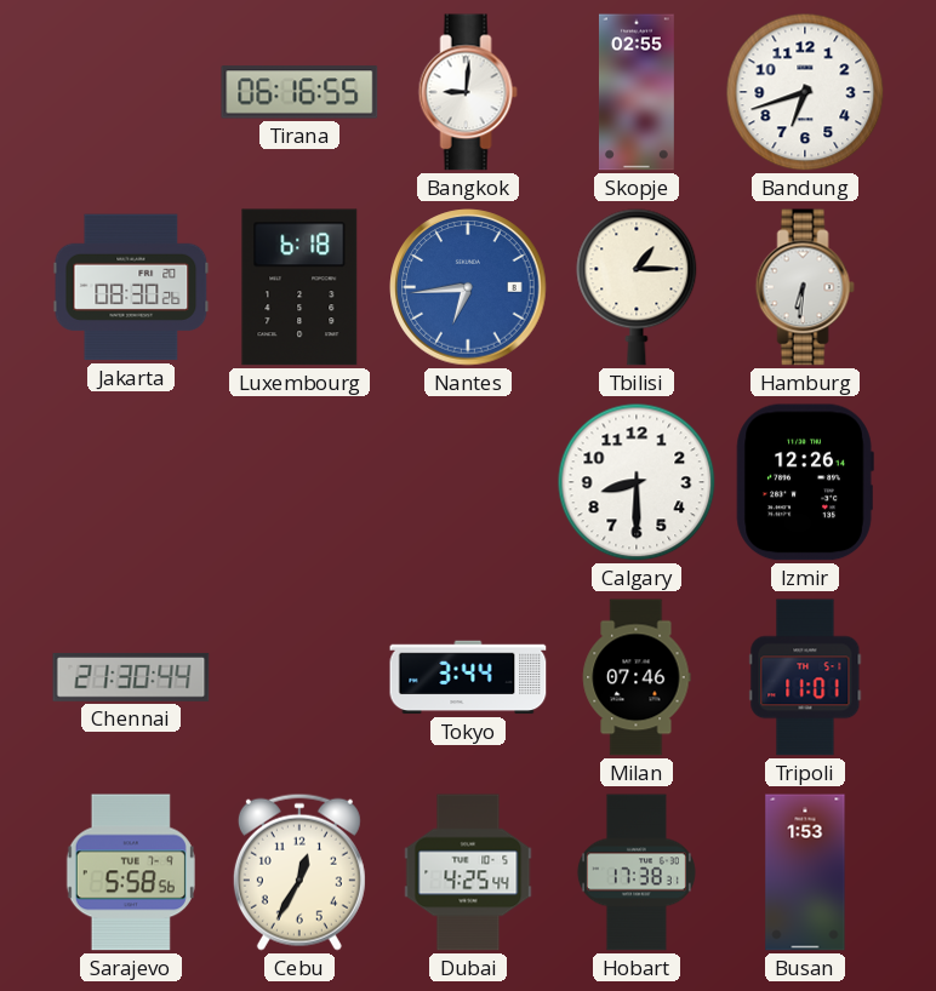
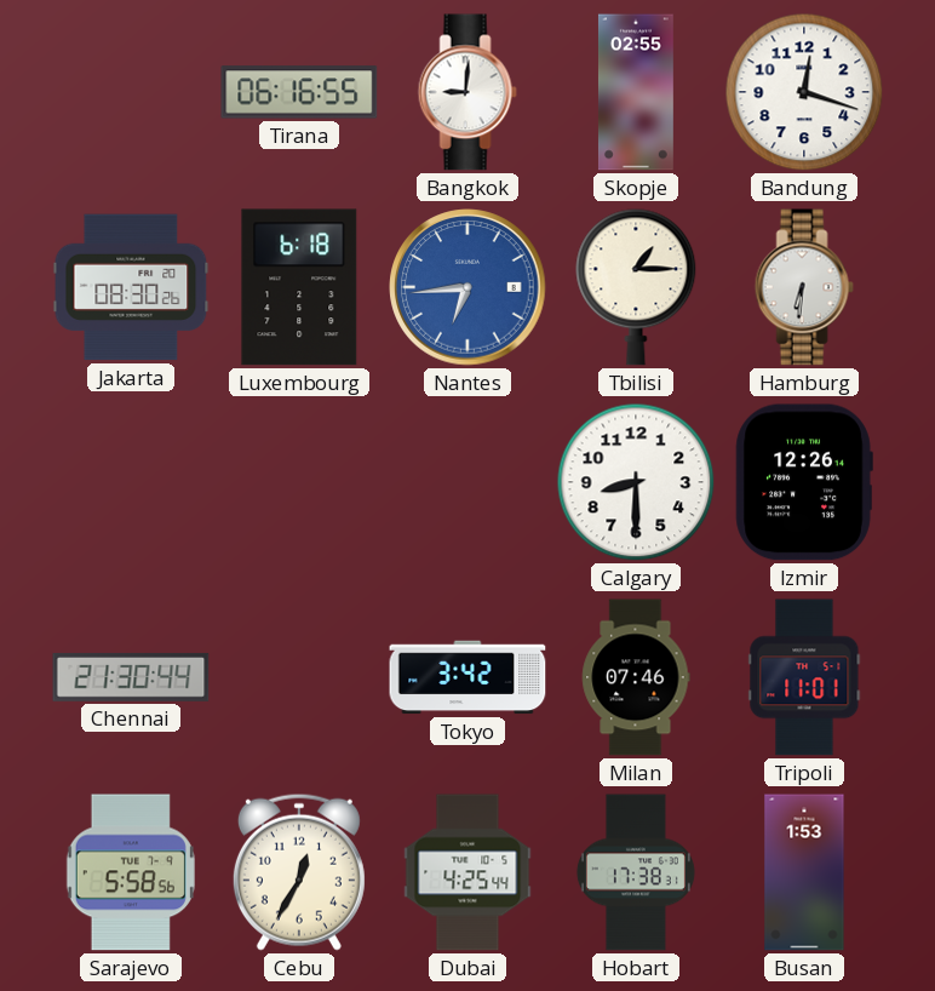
Bandung: 6:42 -> 12:18
Tokyo: 3:44 -> 3:42
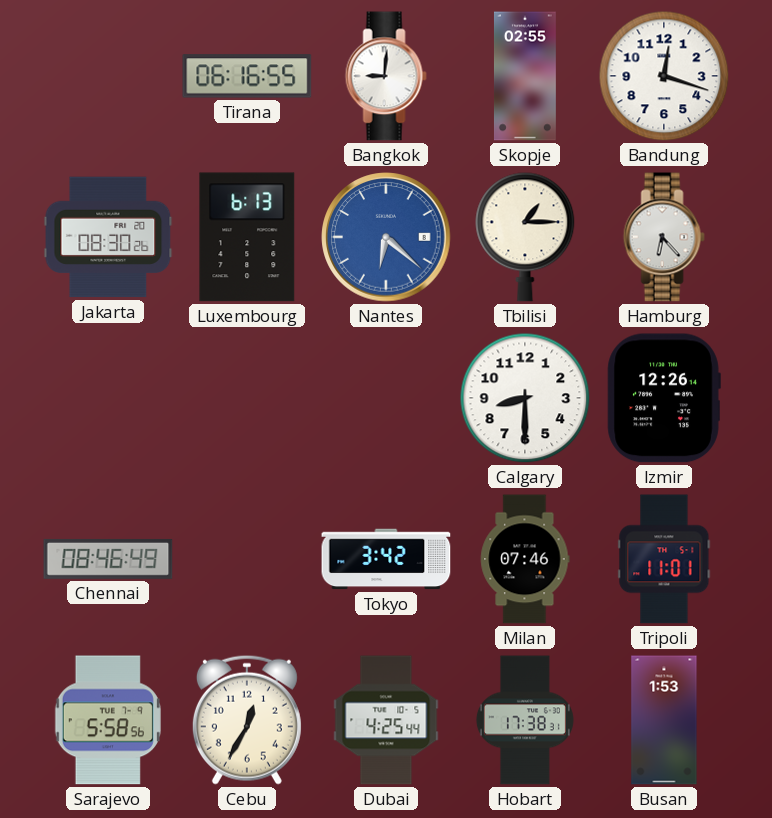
Luxembourg: 6:18 -> 6:13
Nantes: 6:44 -> 6:22
Hamburg: 6:31 -> 6:23
Chennai: 21:30 -> 08:46
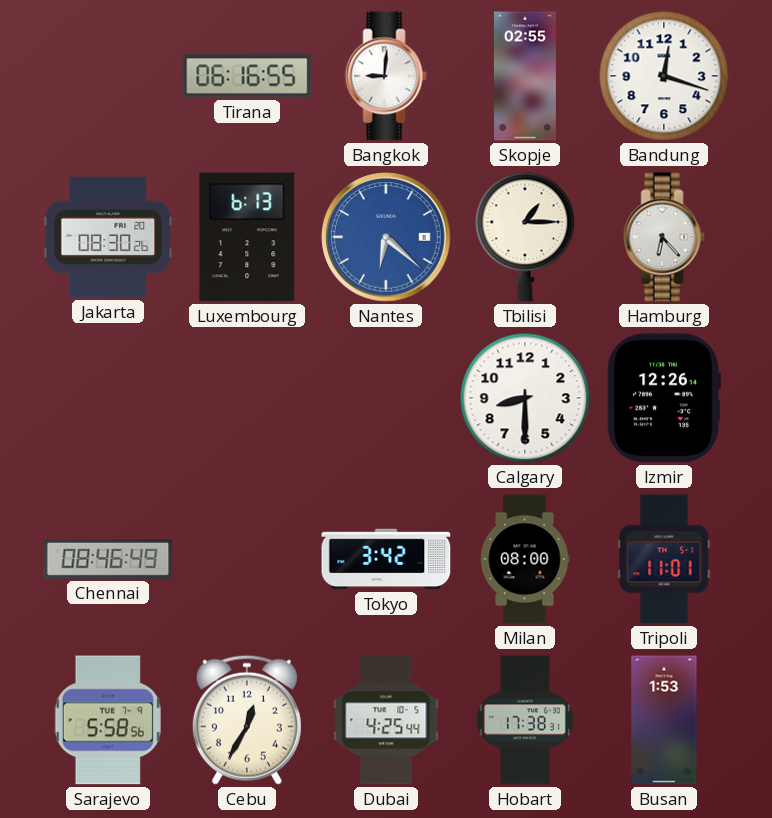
Milan: 07:46 -> 08:00
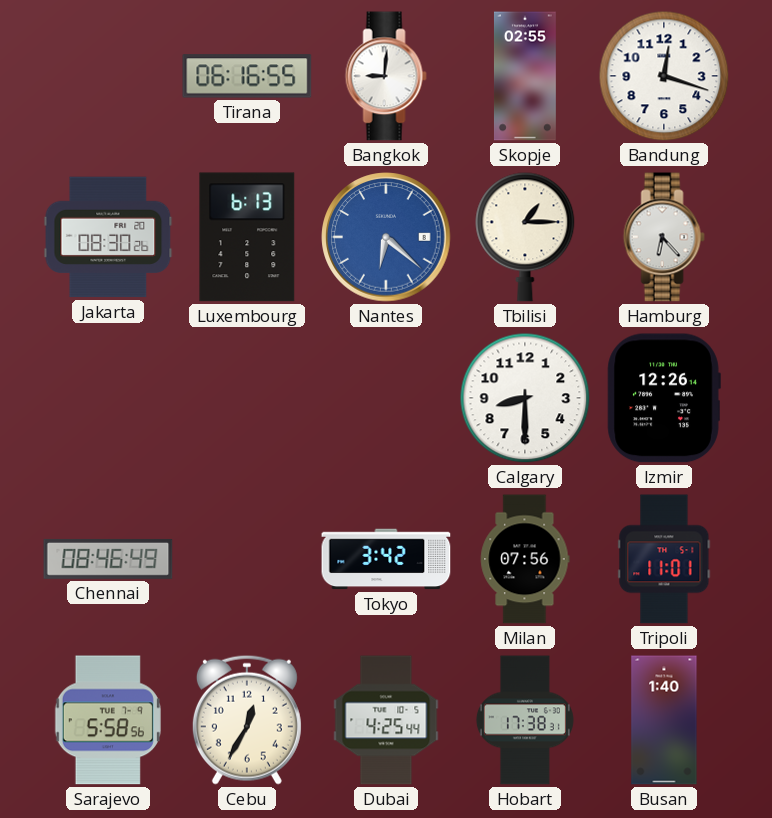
Milan: 08:00 -> 07:56
Busan: 1:53 -> 1:40
